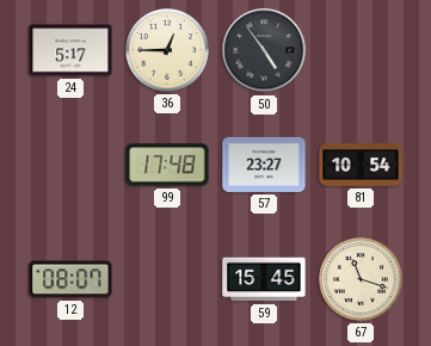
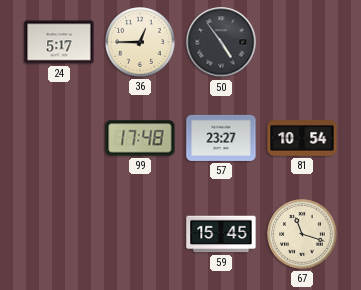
12: 08:07 -> none
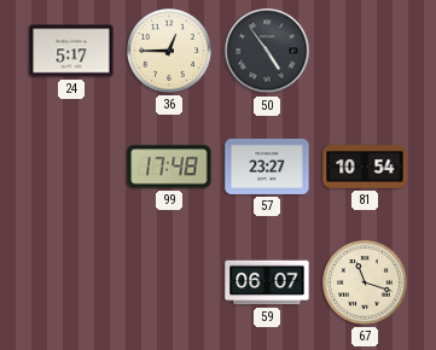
59: 15:45 -> 06:07
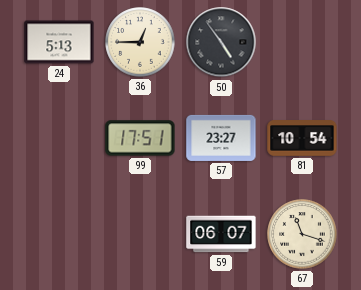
24: 5:17 -> 5:13
99: 17:48 -> 17:51
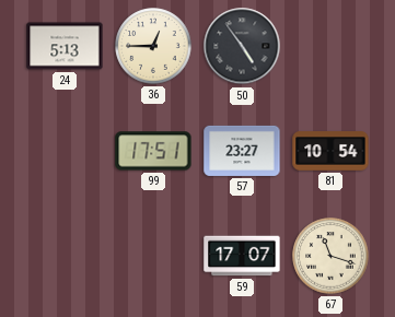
59: 06:07 -> 17:07
